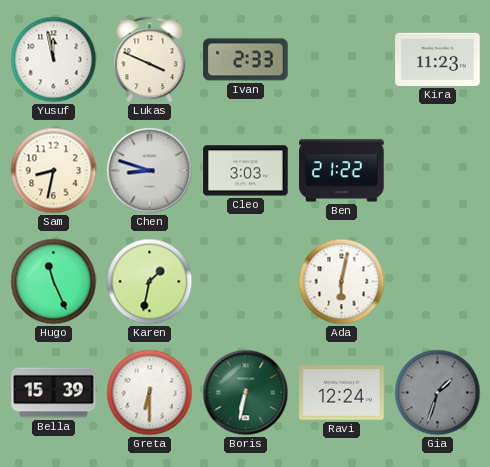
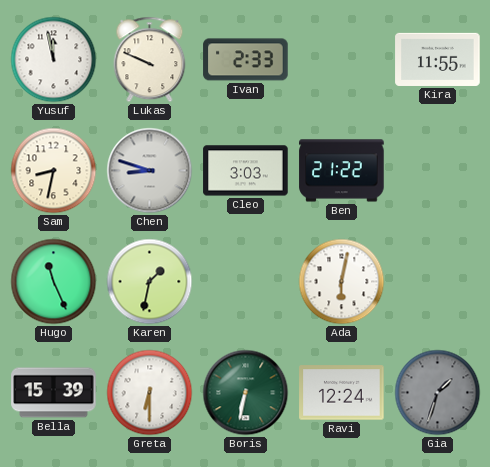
Lukas: 3:49 -> 9:49
Kira: 11:23 -> 11:55
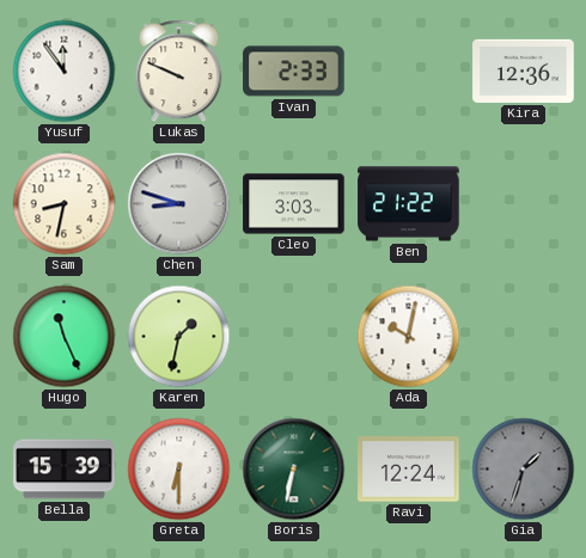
Yusuf: 11:58 -> 11:54
Kira: 11:55 -> 12:36
Ada: 6:02 -> 10:02
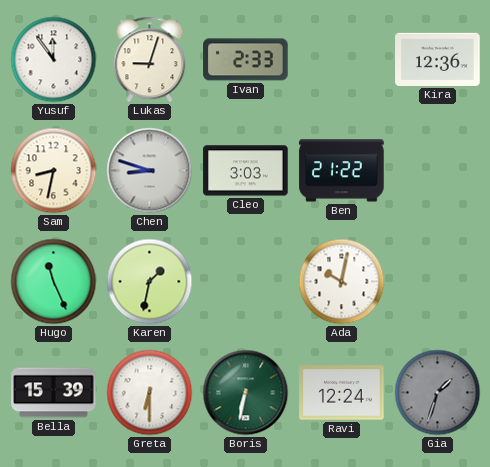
Lukas: 9:49 -> 9:03
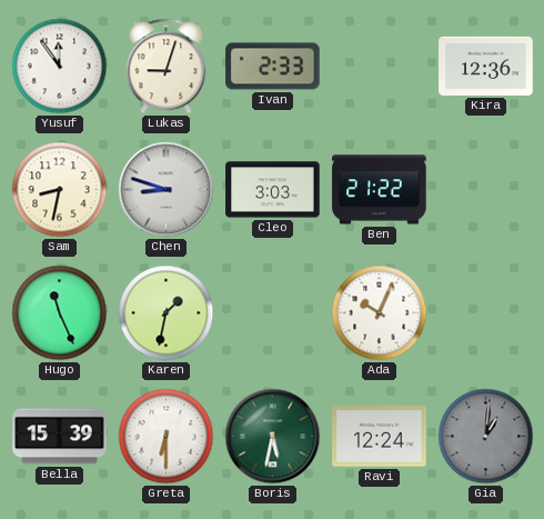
Ada: 10:02 -> 10:04
Boris: 6:32 -> 5:32
Gia: 1:33 -> 1:01
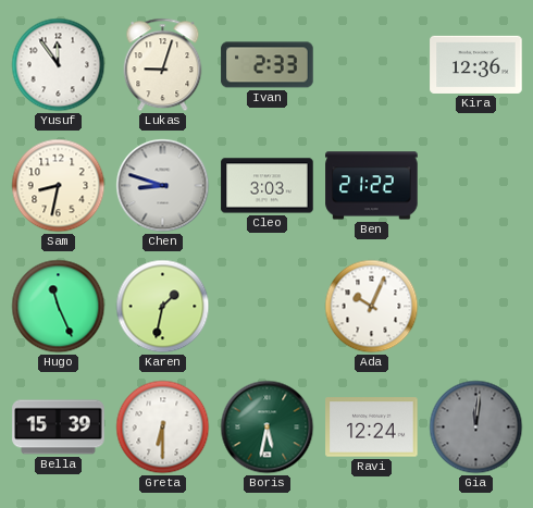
Gia: 1:01 -> 12:01
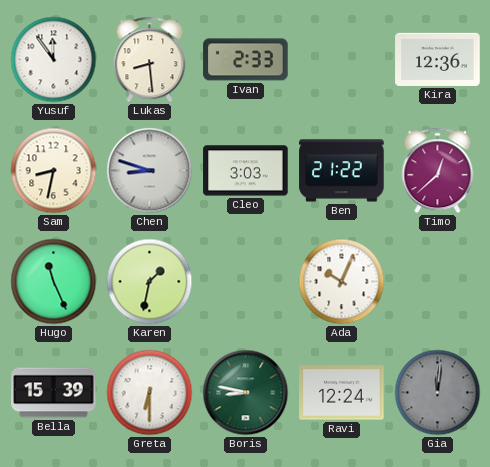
Lukas: 9:03 -> 8:29
Timo: none -> 12:38
Boris: 5:32 -> 8:47
